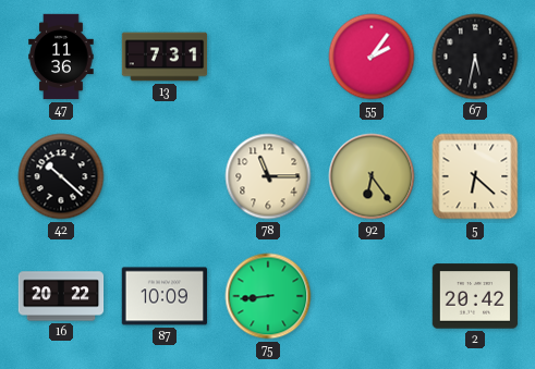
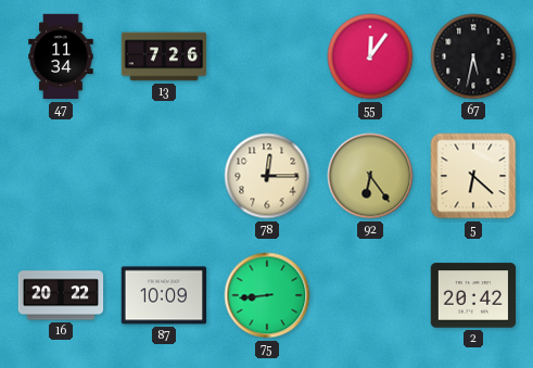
47: 11:36 -> 11:34
13: 7:31 -> 7:26
55: 2:06 -> 12:06
42: 10:22 -> none
78: 11:15 -> 12:15
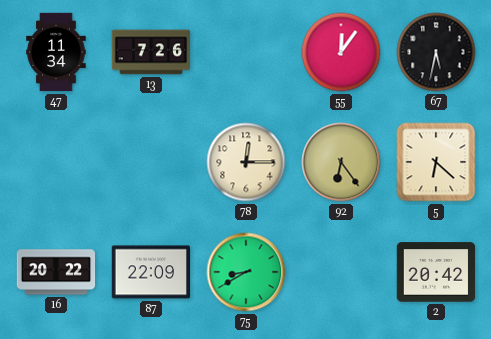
87: 10:09 -> 22:09
75: 8:44 -> 8:40
